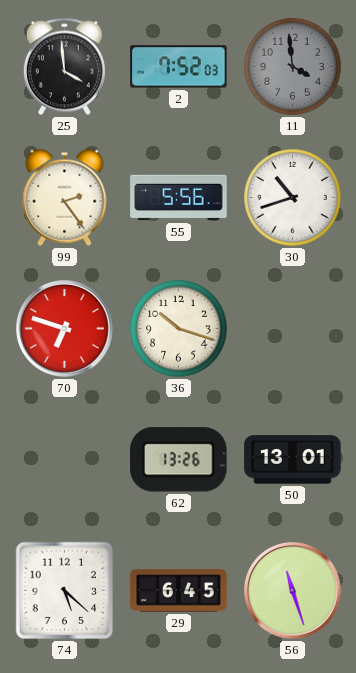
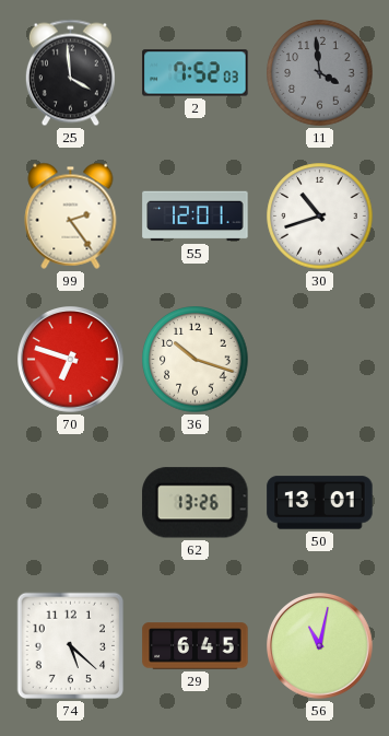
55: 5:56 -> 12:01
56: 11:27 -> 11:02
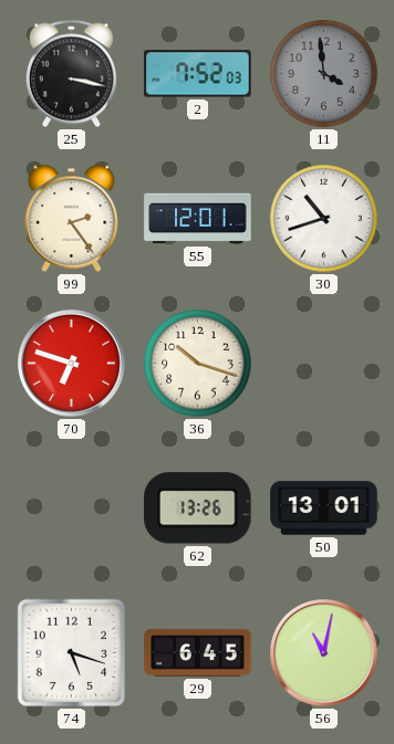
25: 3:59 -> 3:17
74: 5:22 -> 5:18
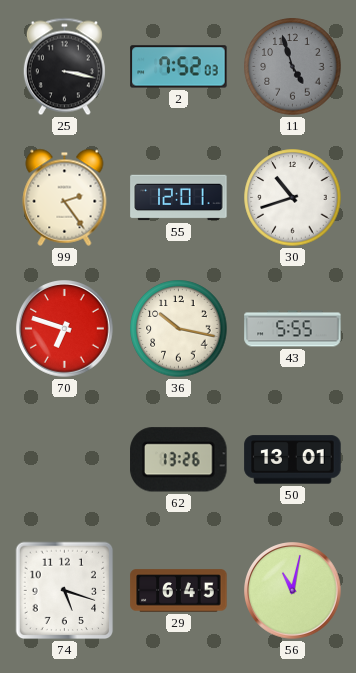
11: 3:59 -> 4:57
36: 10:18 -> 10:17
43: none -> 5:55
